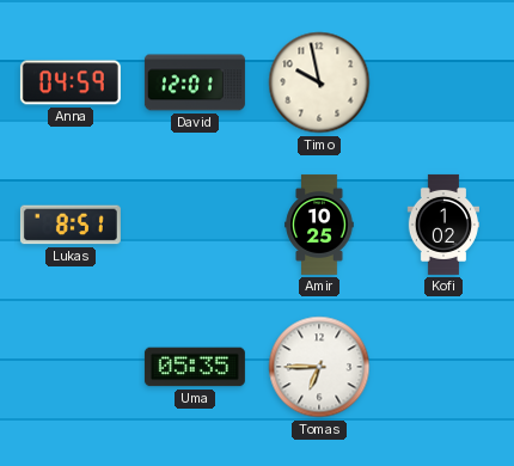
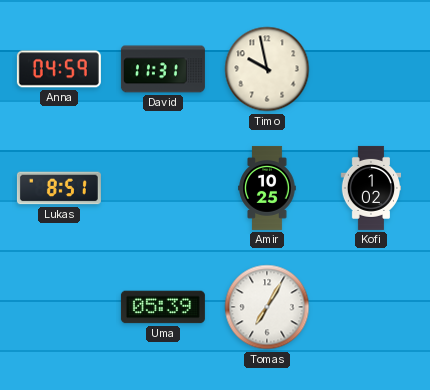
David: 12:01 -> 11:31
Uma: 05:35 -> 05:39
Tomas: 6:45 -> 7:05
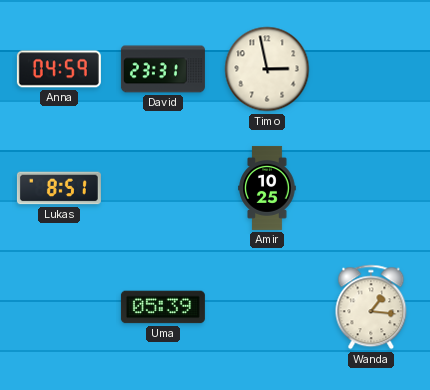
David: 11:31 -> 23:31
Timo: 9:58 -> 2:58
Kofi: 1:02 -> none
Tomas: 7:05 -> none
Wanda: none -> 1:16
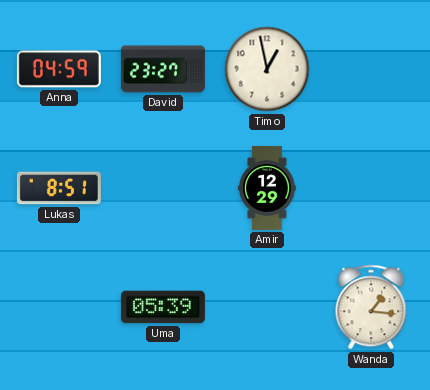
David: 23:31 -> 23:27
Timo: 2:58 -> 12:58
Amir: 10:25 -> 12:29
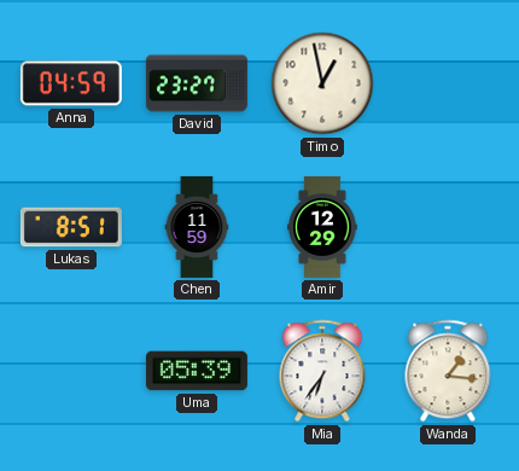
Chen: none -> 11:59
Mia: none -> 6:36
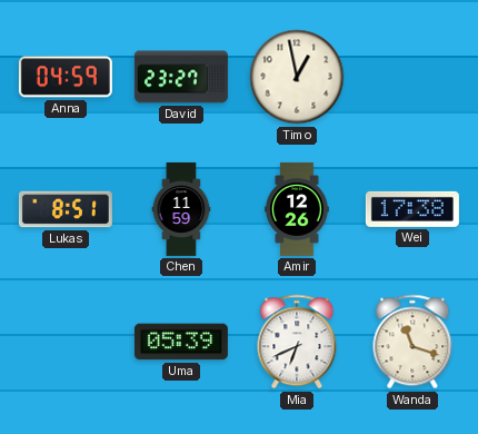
Amir: 12:29 -> 12:26
Wei: none -> 17:38
Mia: 6:36 -> 6:41
Wanda: 1:16 -> 11:18
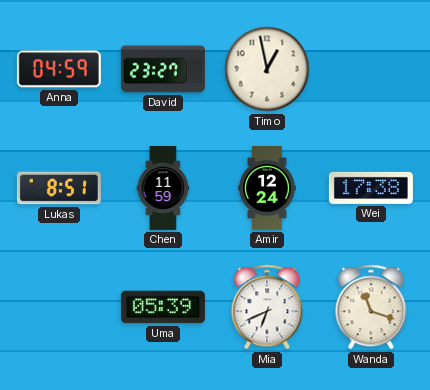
Amir: 12:26 -> 12:24
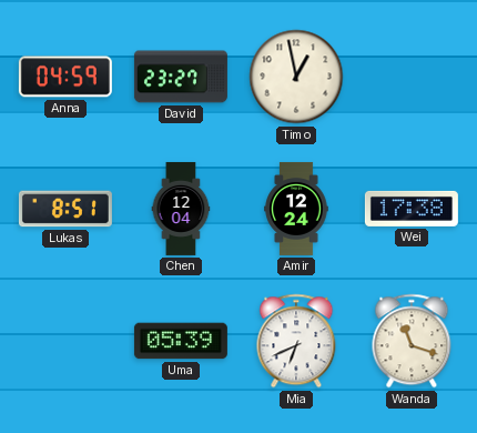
Chen: 11:59 -> 12:04
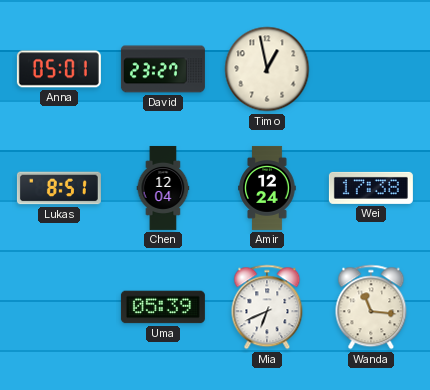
Anna: 04:59 -> 05:01
Wanda: 11:18 -> 11:16
